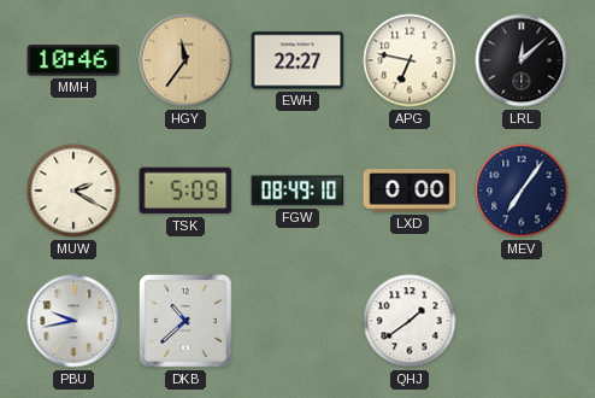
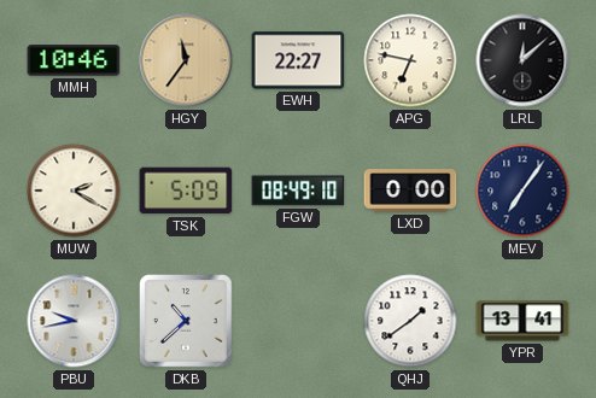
YPR: none -> 13:41
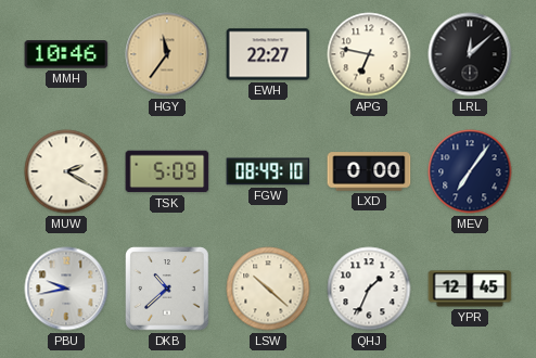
LSW: none -> 10:22
QHJ: 1:39 -> 1:34
YPR: 13:41 -> 12:45
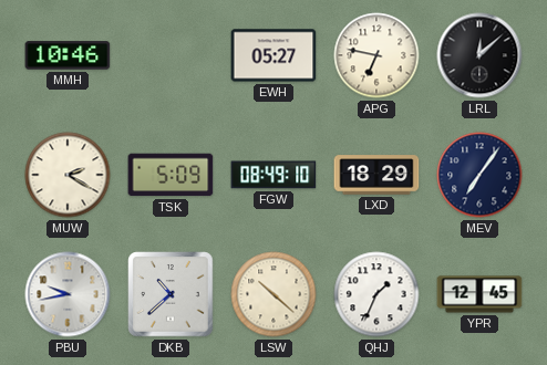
HGY: 11:36 -> none
EWH: 22:27 -> 05:27
LXD: 0:00 -> 18:29
